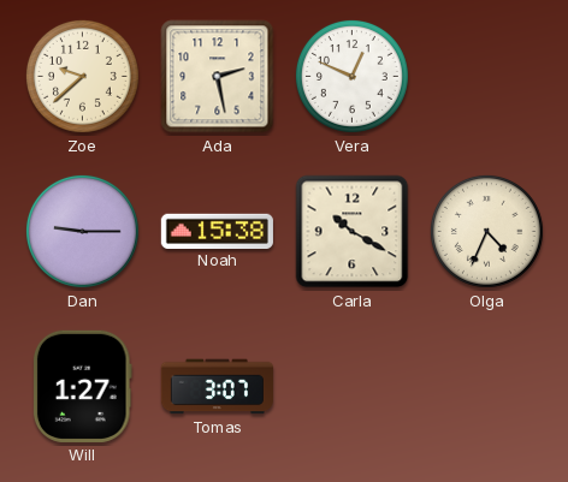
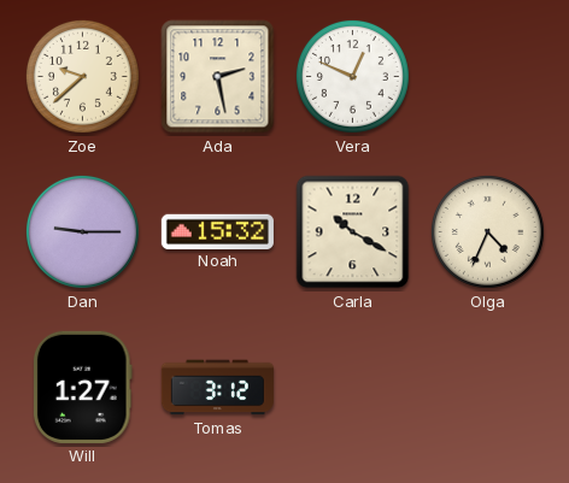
Noah: 15:38 -> 15:32
Tomas: 3:07 -> 3:12
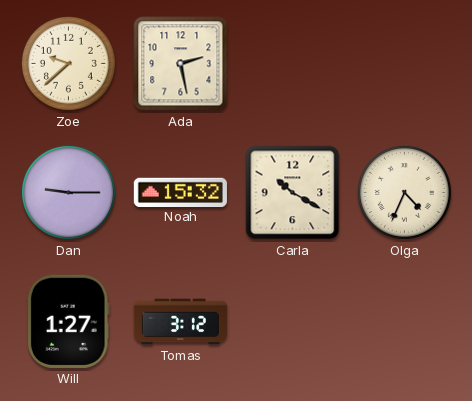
Vera: 12:49 -> none
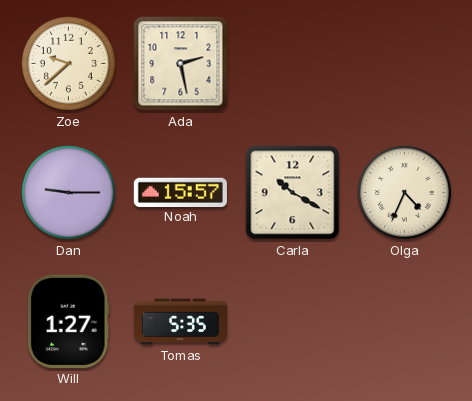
Noah: 15:32 -> 15:57
Tomas: 3:12 -> 5:35
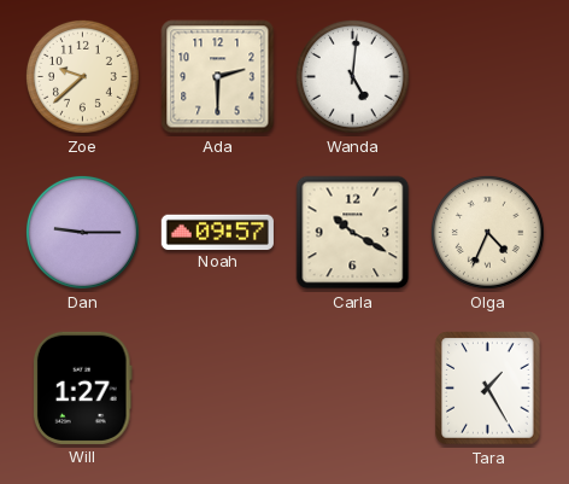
Ada: 2:28 -> 2:30
Wanda: none -> 5:01
Noah: 15:57 -> 09:57
Tomas: 5:35 -> none
Tara: none -> 1:25
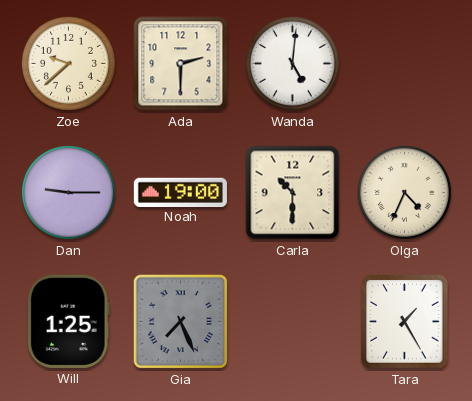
Noah: 09:57 -> 19:00
Carla: 10:20 -> 10:30
Will: 1:27 -> 1:25
Gia: none -> 7:26
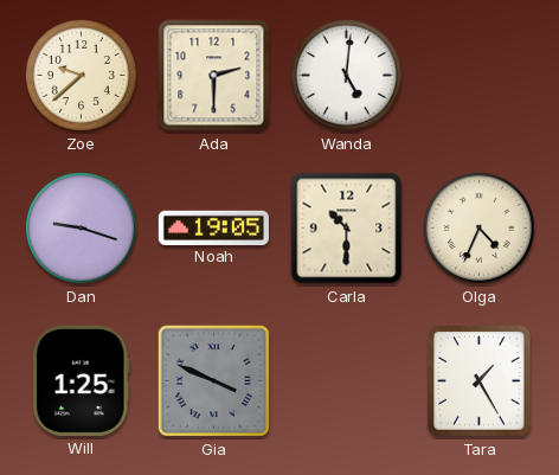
Dan: 9:15 -> 9:18
Noah: 19:00 -> 19:05
Gia: 7:26 -> 3:49
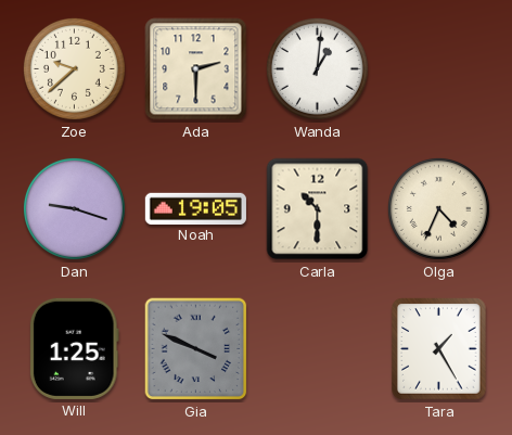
Wanda: 5:01 -> 1:01
